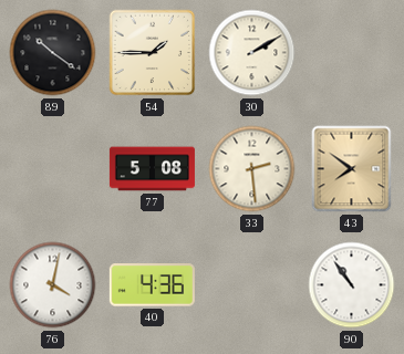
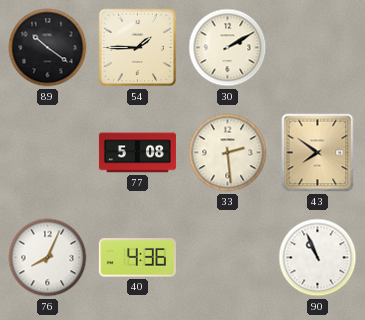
76: 4:02 -> 8:04
90: 10:54 -> 10:56
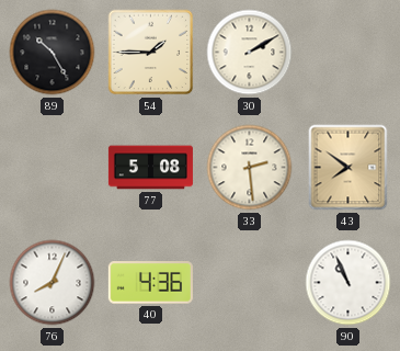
89: 10:21 -> 10:25
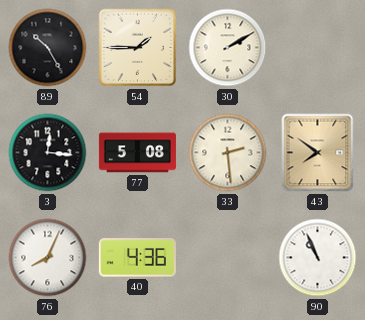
3: none -> 12:16
